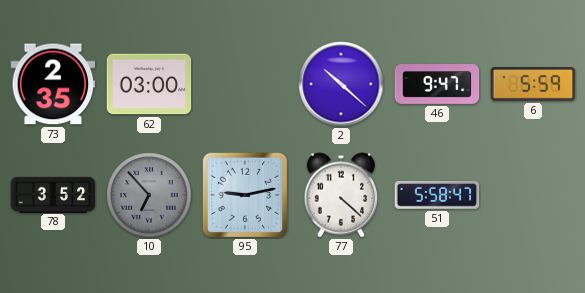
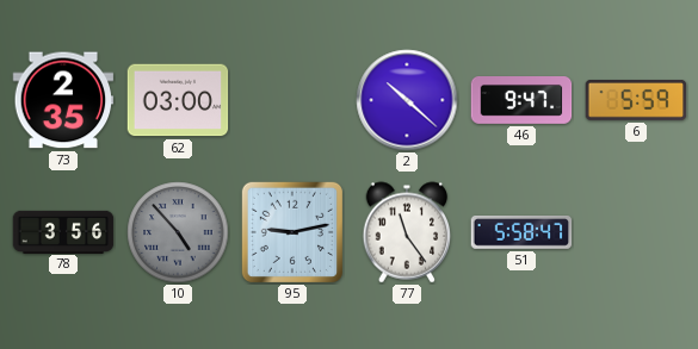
78: 3:52 -> 3:56
10: 6:53 -> 4:53
77: 4:22 -> 11:24
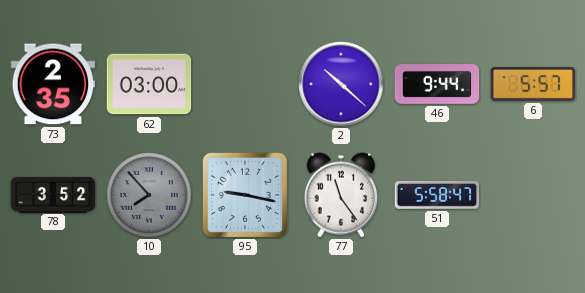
46: 9:47 -> 9:44
6: 5:59 -> 5:57
78: 3:56 -> 3:52
10: 4:53 -> 7:53
95: 9:13 -> 9:17
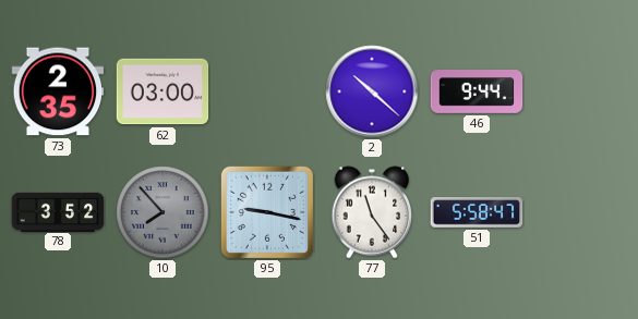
6: 5:57 -> none
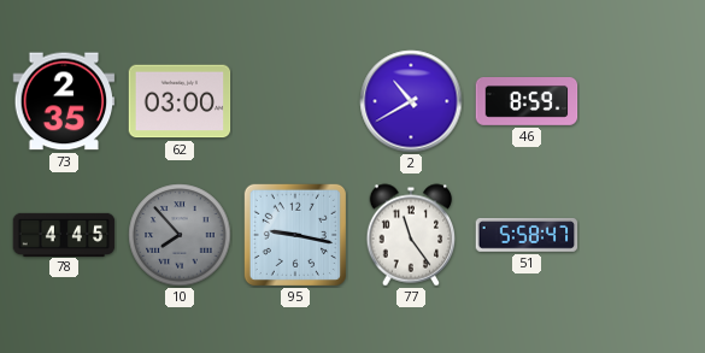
2: 10:22 -> 10:40
46: 9:44 -> 8:59
78: 3:52 -> 4:45
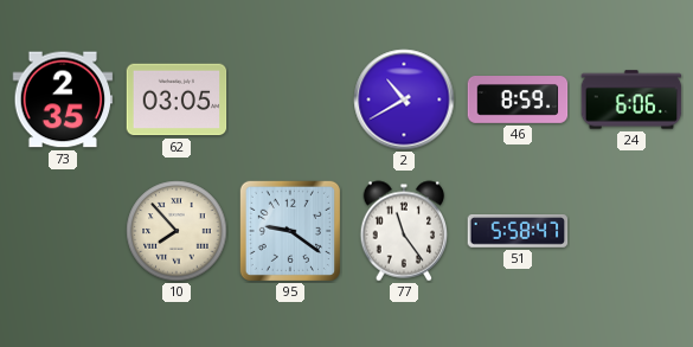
62: 03:00 -> 03:05
24: none -> 6:06
78: 4:45 -> none
10 dial: grey -> cream
95: 9:17 -> 9:21
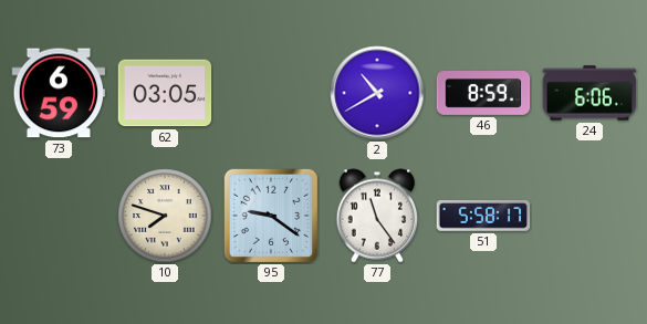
73: 2:35 -> 6:59
10: 7:53 -> 7:48
51: 5:58:47 -> 5:58:17
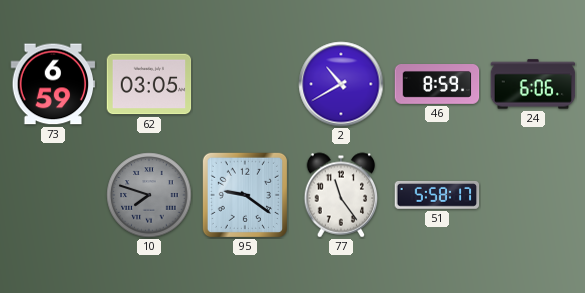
10 dial: cream -> grey
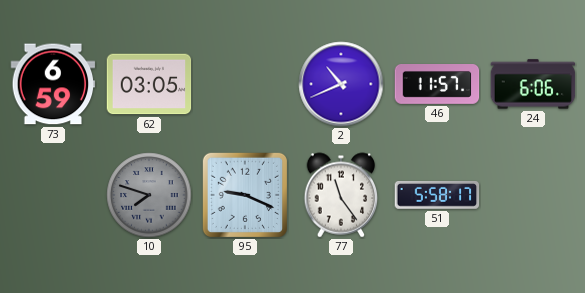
2: 10:40 -> 10:41
46: 8:59 -> 11:57
95: 9:21 -> 9:19
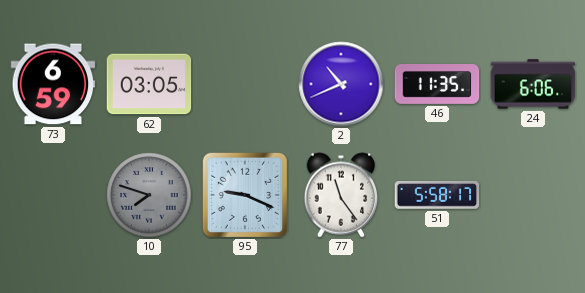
46: 11:57 -> 11:35
